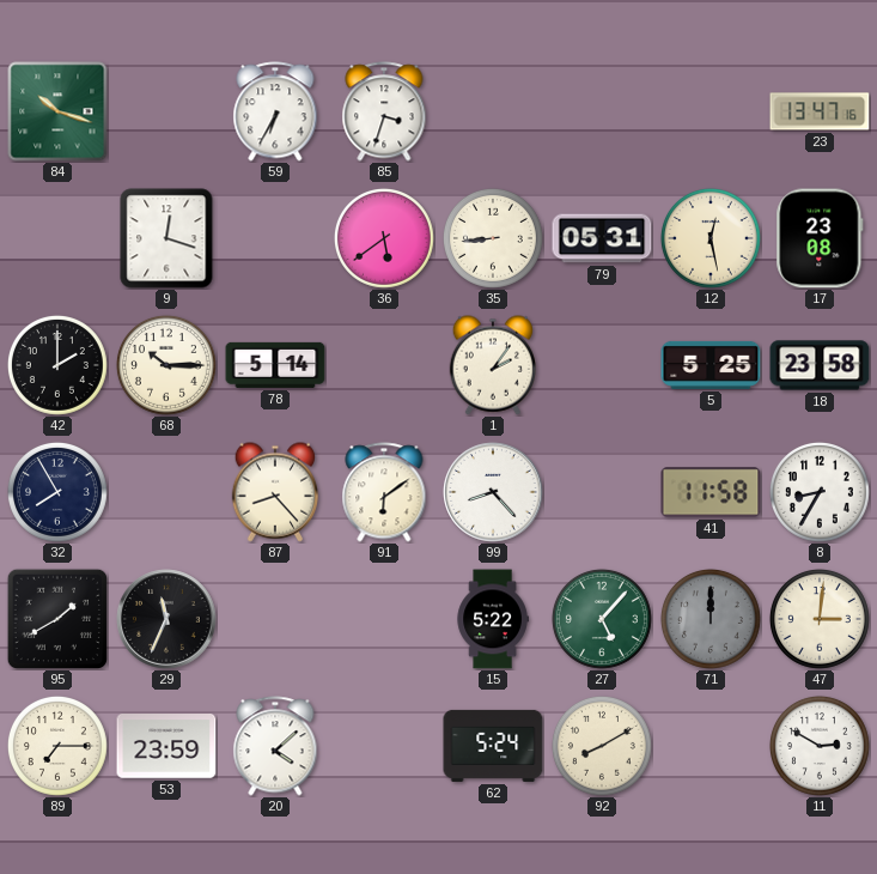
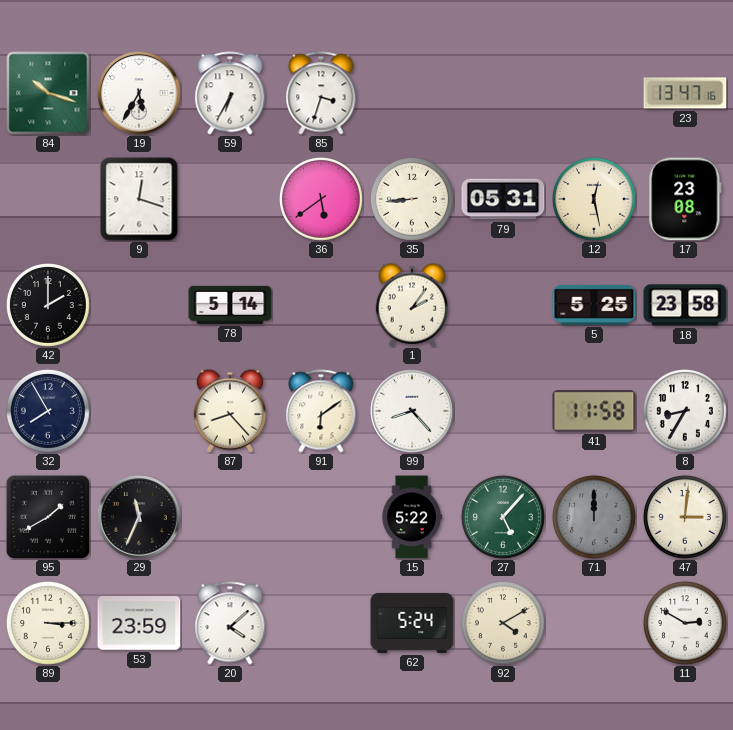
19: none -> 5:35
68: 10:15 -> none
89: 7:15 -> 3:15
92: 8:10 -> 4:10
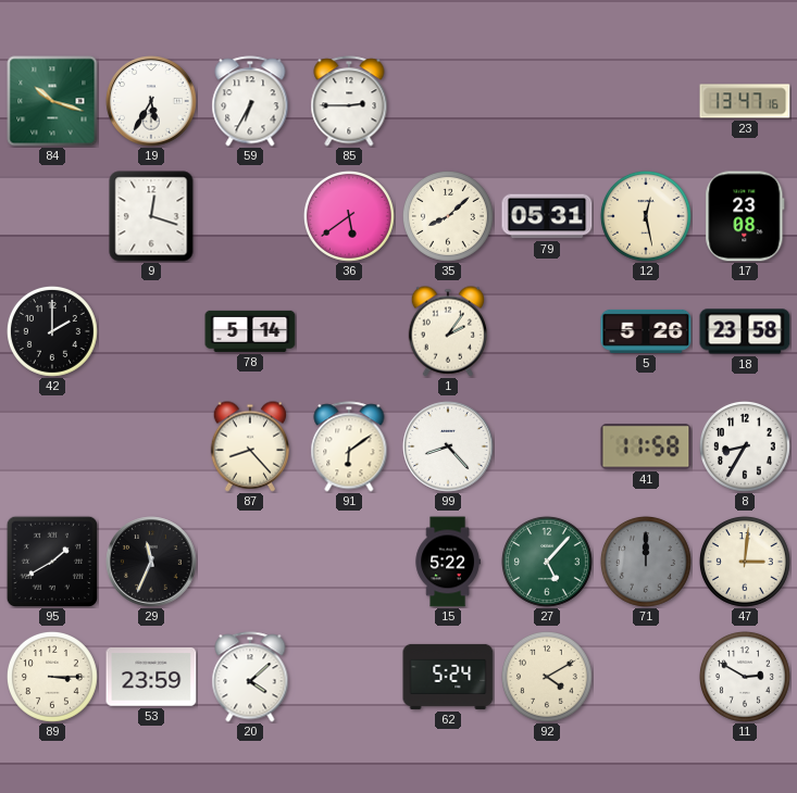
85: 3:33 -> 2:45
35: 8:44 -> 8:08
5: 5:25 -> 5:26
32: 7:55 -> none
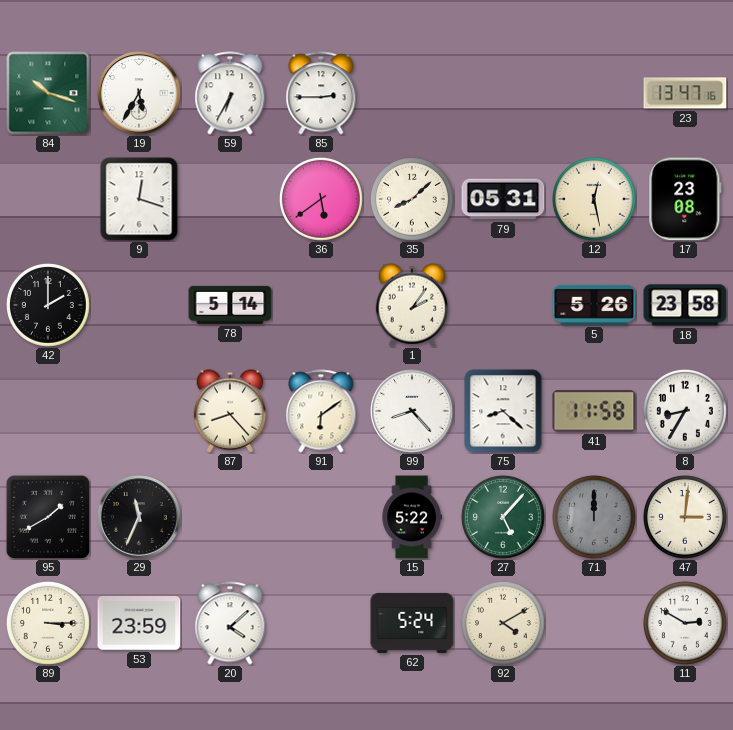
75: none -> 8:22
